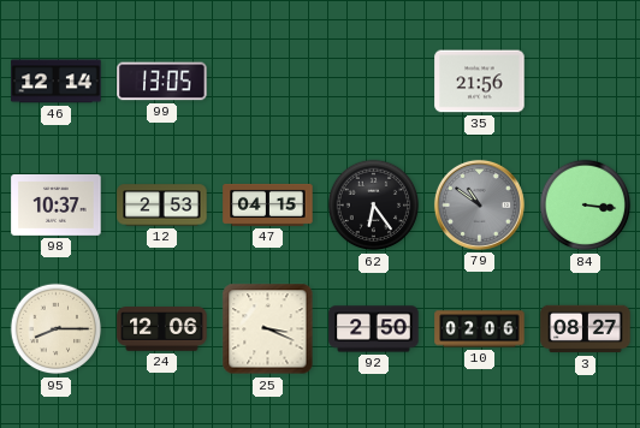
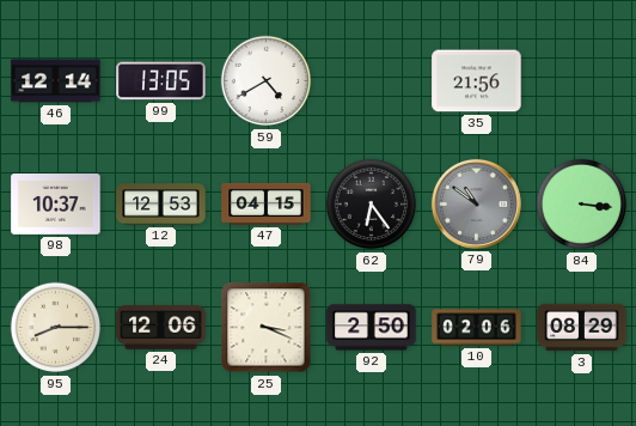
59: none -> 4:40
12: 2:53 -> 12:53
3: 08:27 -> 08:29
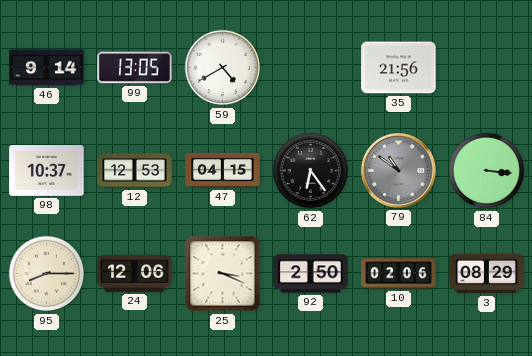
46: 12:14 -> 9:14
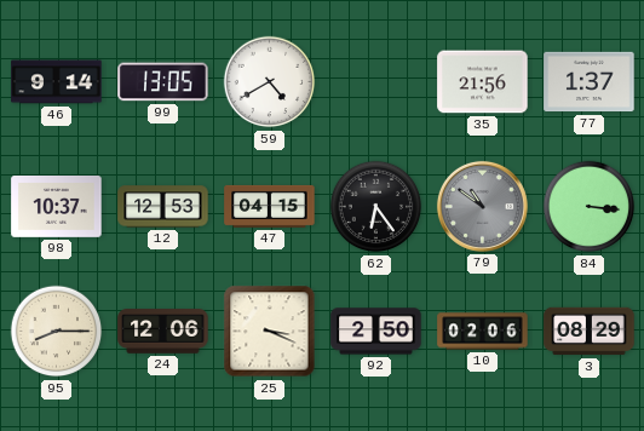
77: none -> 1:37
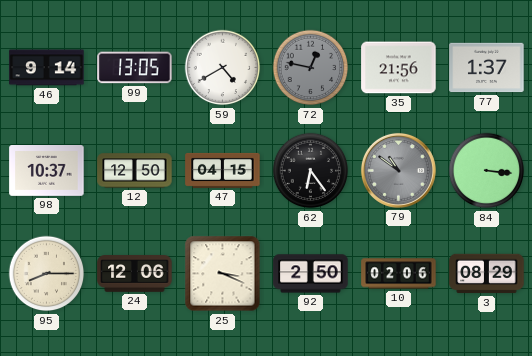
72: none -> 12:47
12: 12:53 -> 12:50
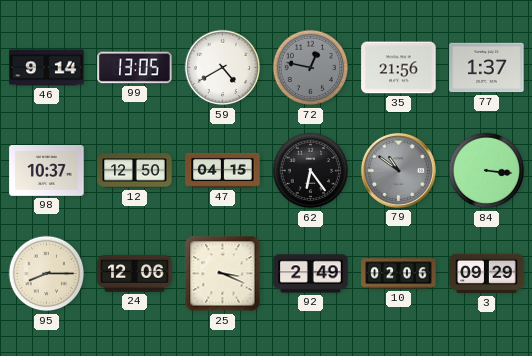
92: 2:50 -> 2:49
3: 08:29 -> 09:29
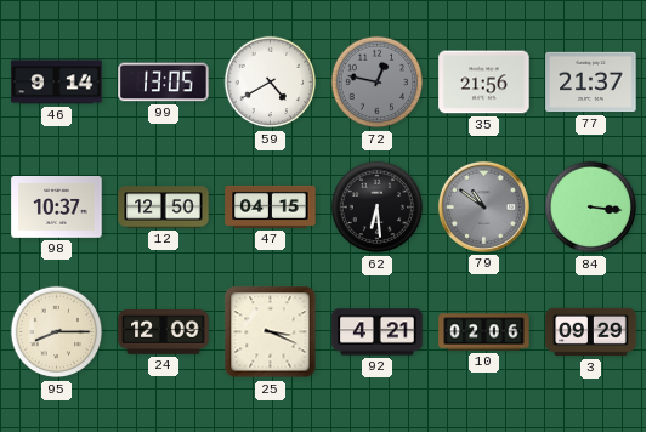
77: 1:37 -> 21:37
62: 6:24 -> 6:29
24: 12:06 -> 12:09
92: 2:49 -> 4:21
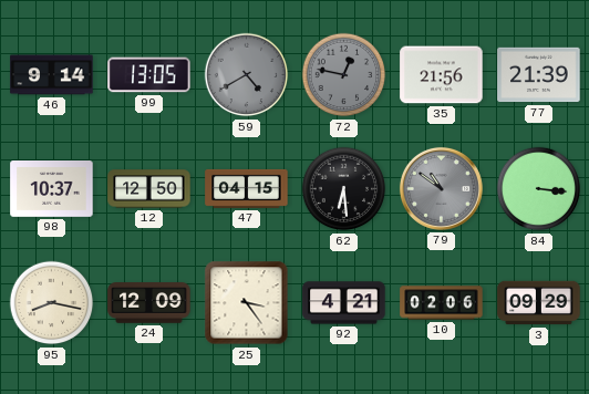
59 dial: white -> grey
77: 21:37 -> 21:39
95: 8:15 -> 8:17
25: 3:19 -> 3:24
